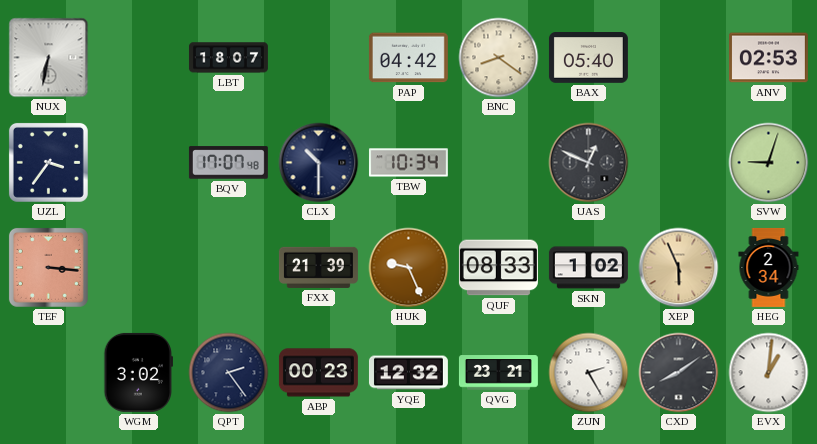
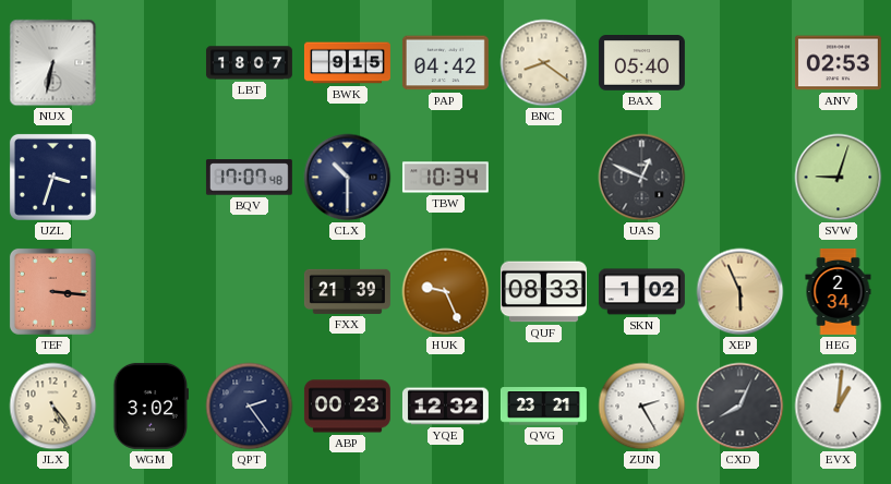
BWK: none -> 9:15
UZL: 3:36 -> 3:33
JLX: none -> 5:24
CXD: 8:09 -> 8:04
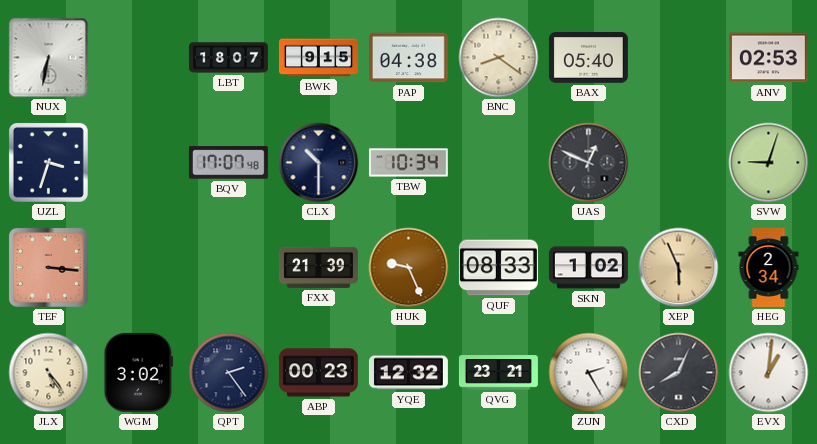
PAP: 04:42 -> 04:38
